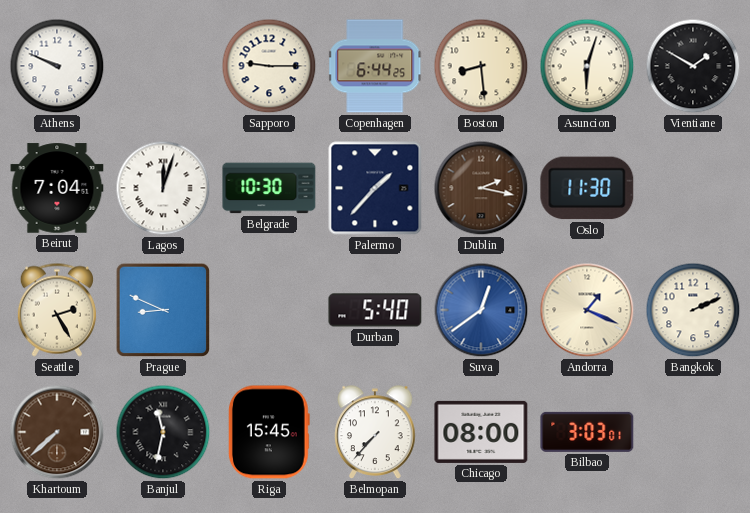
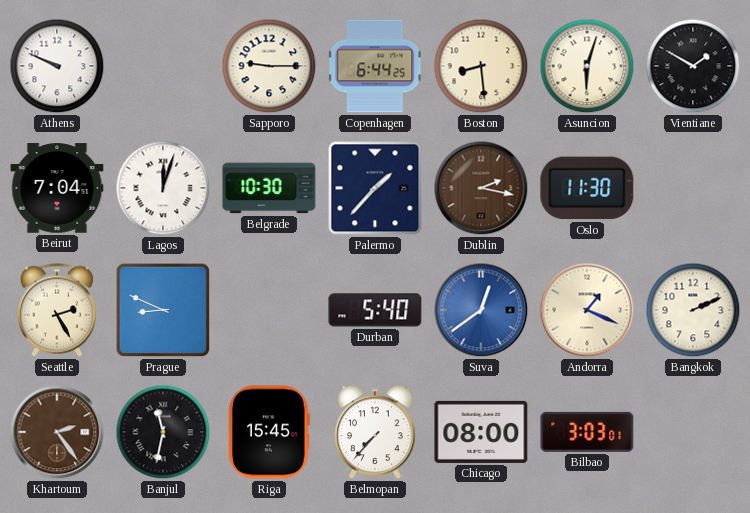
Khartoum: 7:38 -> 2:24
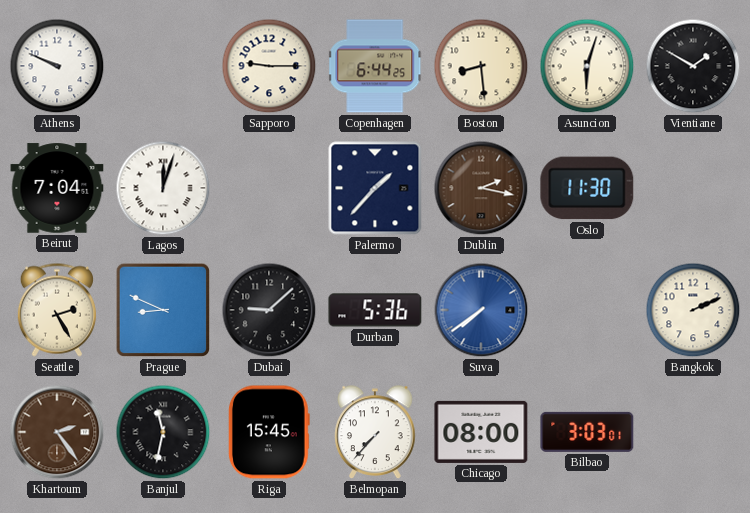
Belgrade: 10:30 -> none
Dubai: none -> 9:08
Durban: 5:40 -> 5:36
Suva: 12:39 -> 7:39
Andorra: 1:19 -> none
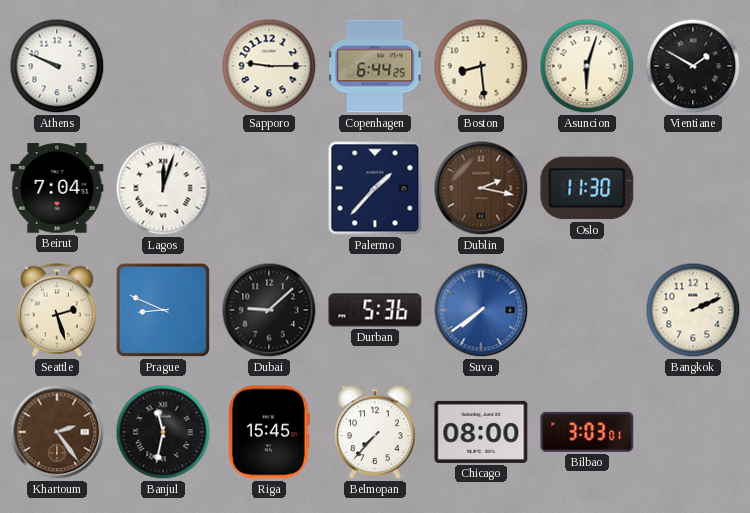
Seattle: 2:25 -> 2:27
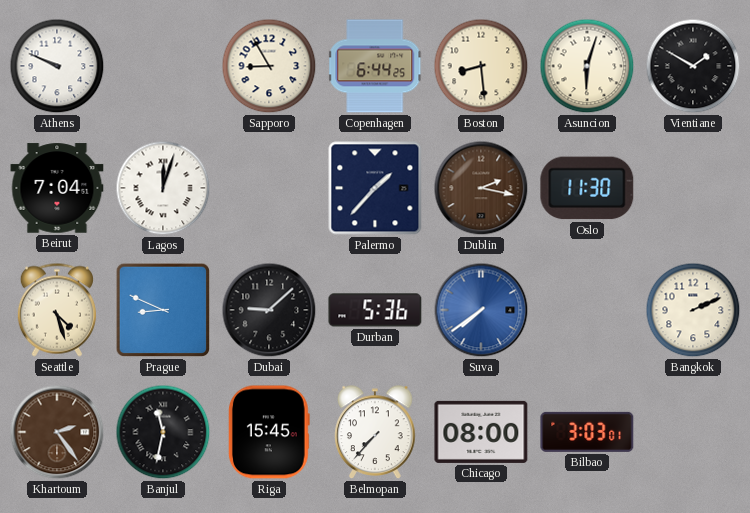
Sapporo: 9:15 -> 8:55
Seattle: 2:27 -> 4:27
